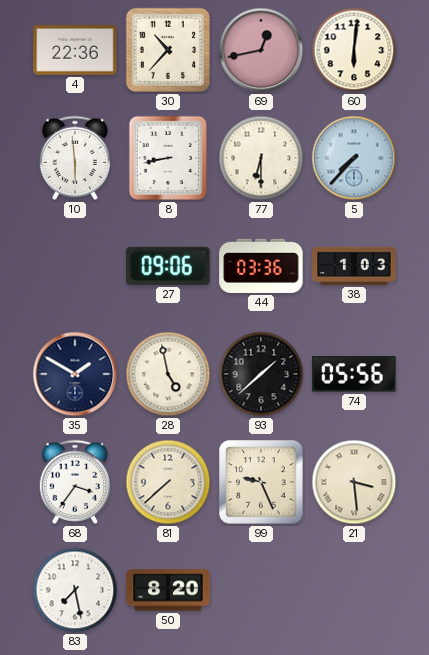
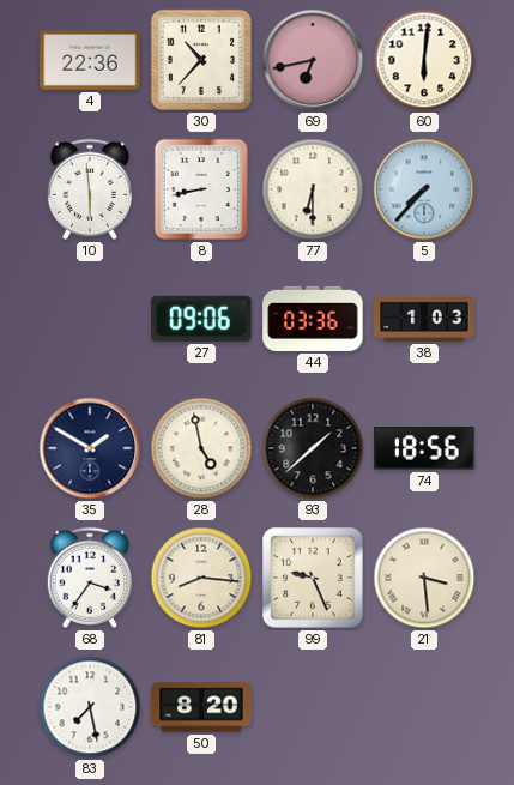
69: 12:43 -> 6:43
74: 05:56 -> 18:56
81: 7:38 -> 8:16
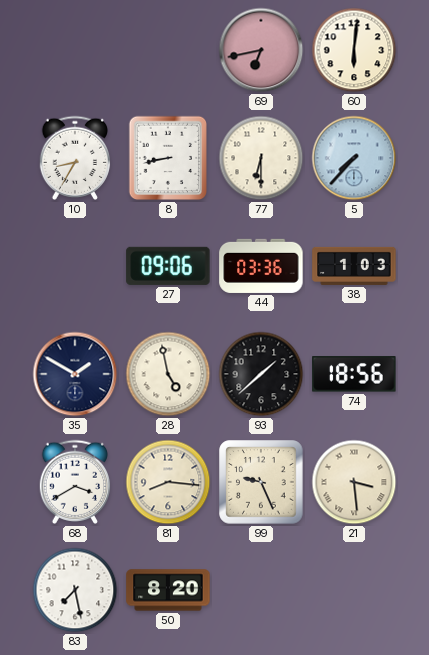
4: 22:36 -> none
30: 10:37 -> none
10: 5:59 -> 8:35
68: 3:36 -> 3:40
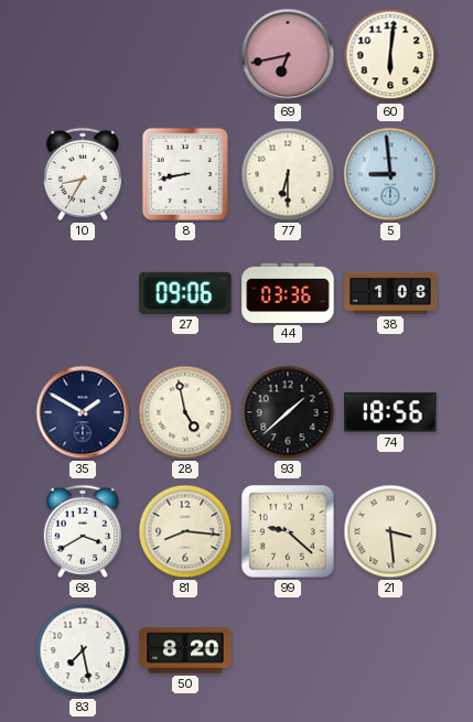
5: 7:37 -> 8:59
38: 1:03 -> 1:08
99: 9:26 -> 9:22
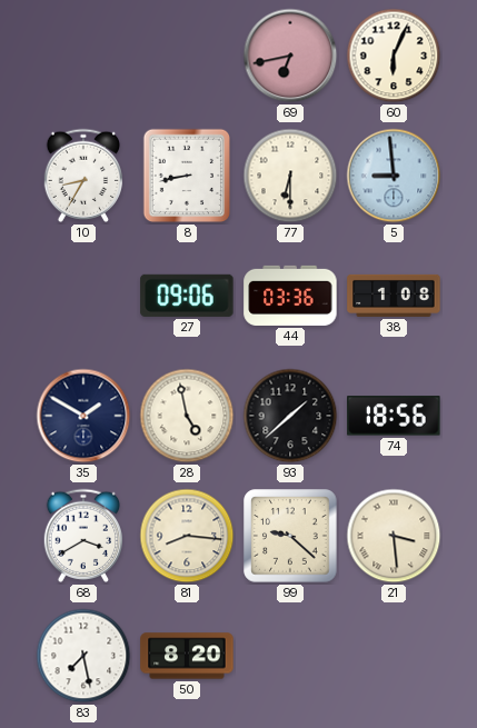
60: 6:01 -> 6:04
